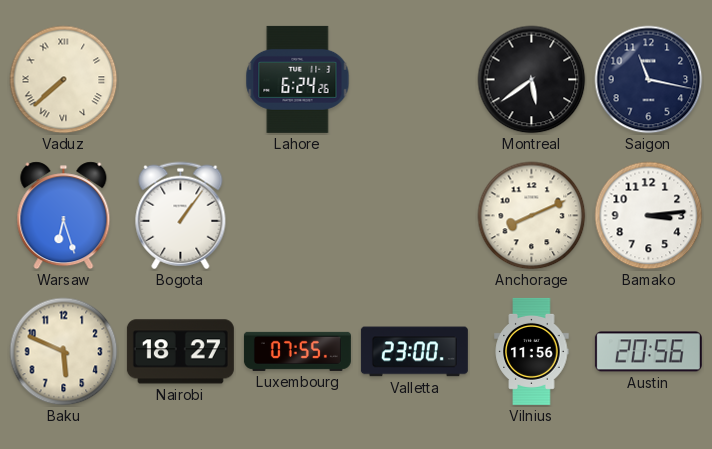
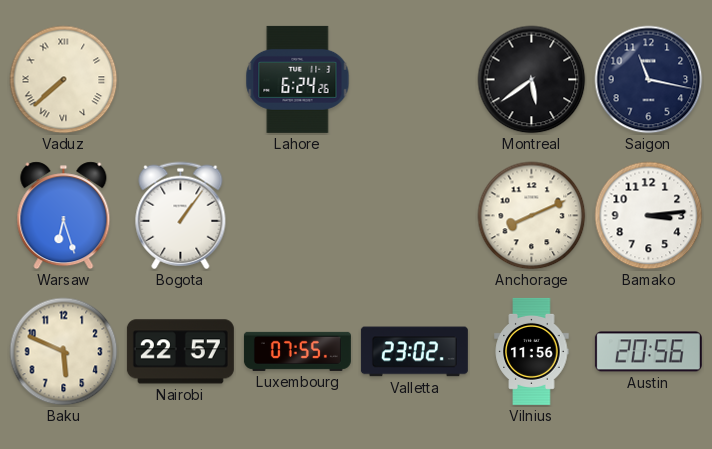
Nairobi: 18:27 -> 22:57
Valletta: 23:00 -> 23:02
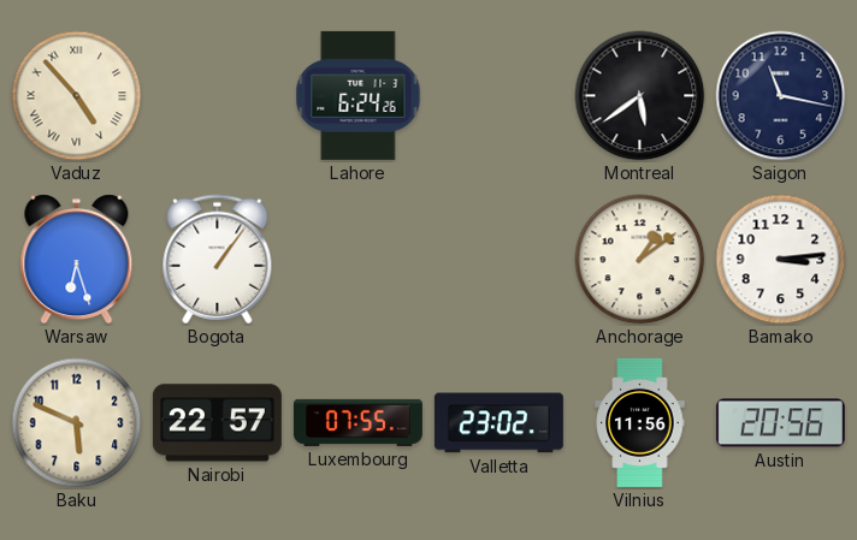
Vaduz: 7:38 -> 4:53
Anchorage: 8:11 -> 1:09
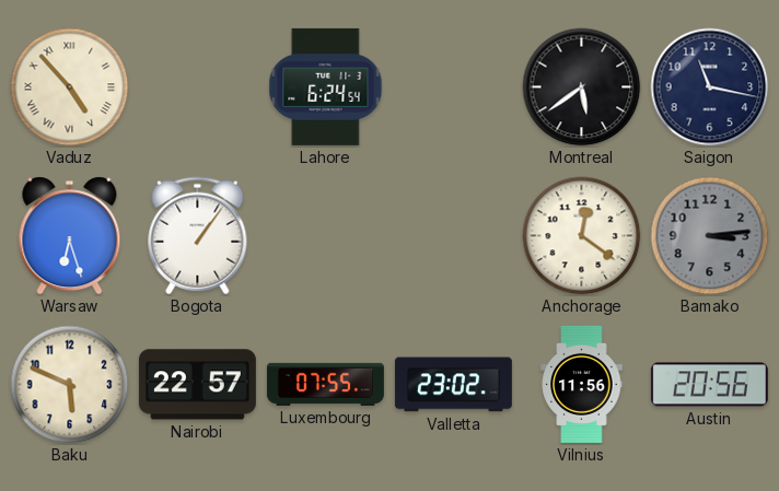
Lahore: 6:24:26 -> 6:24:54
Anchorage: 1:09 -> 12:21
Bamako dial: white -> grey
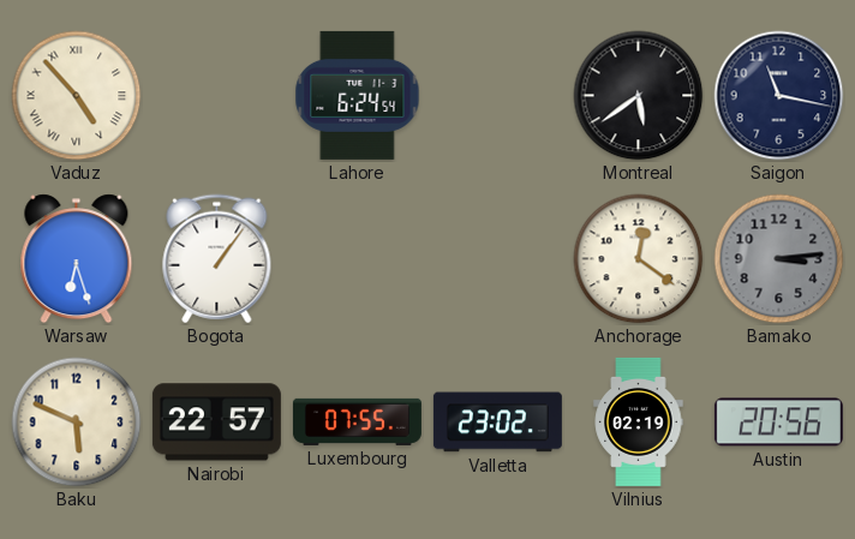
Vilnius: 11:56 -> 02:19
